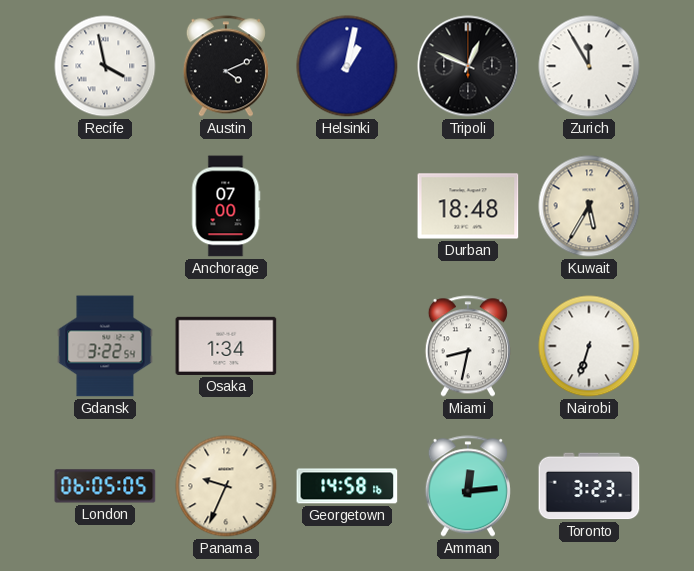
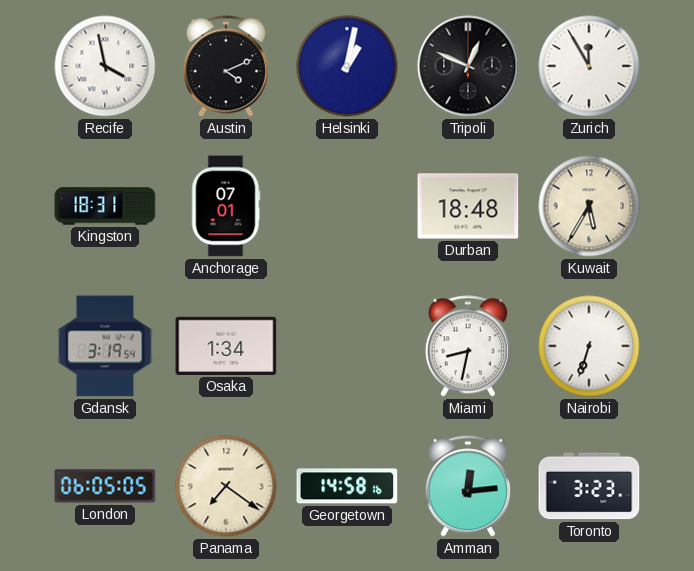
Kingston: none -> 18:31
Anchorage: 07:00 -> 07:01
Gdansk: 3:22 -> 3:19
Panama: 9:34 -> 7:21
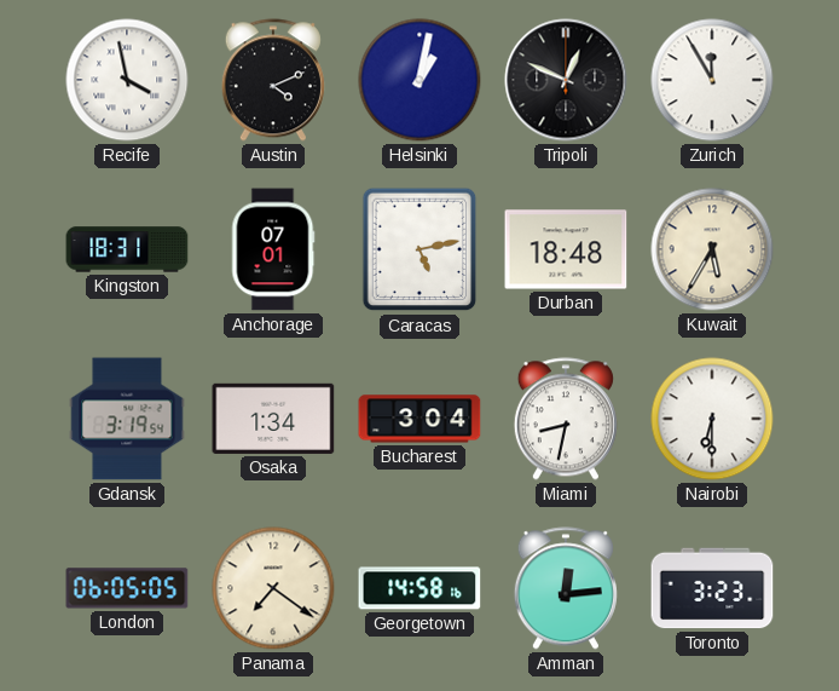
Caracas: none -> 5:13
Bucharest: none -> 3:04
Nairobi: 6:33 -> 6:30
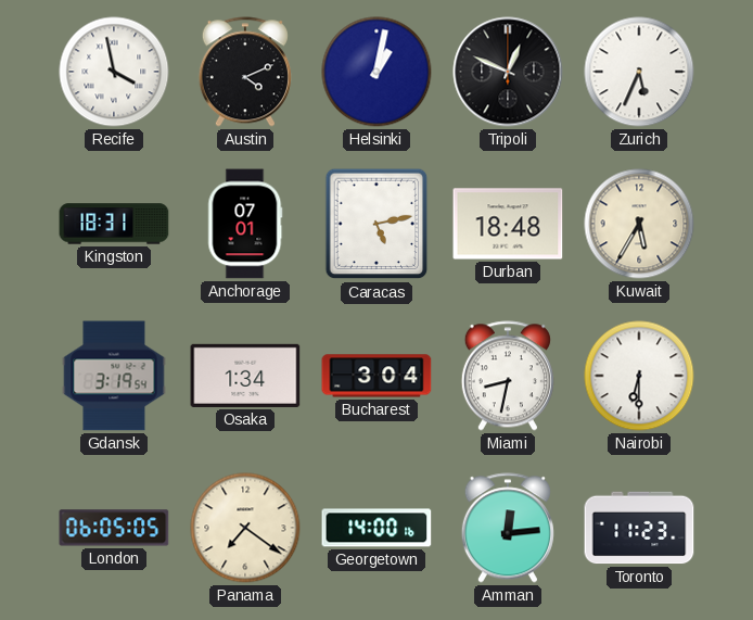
Zurich: 11:55 -> 5:34
Georgetown: 14:58 -> 14:00
Toronto: 3:23 -> 11:23
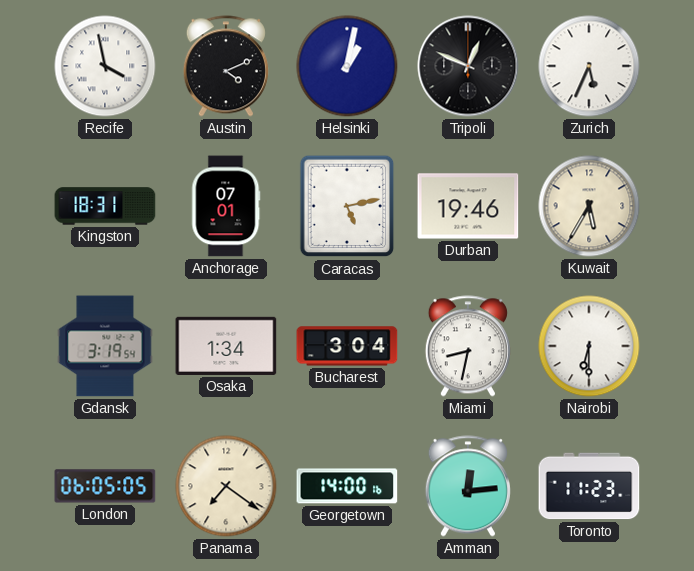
Durban: 18:48 -> 19:46
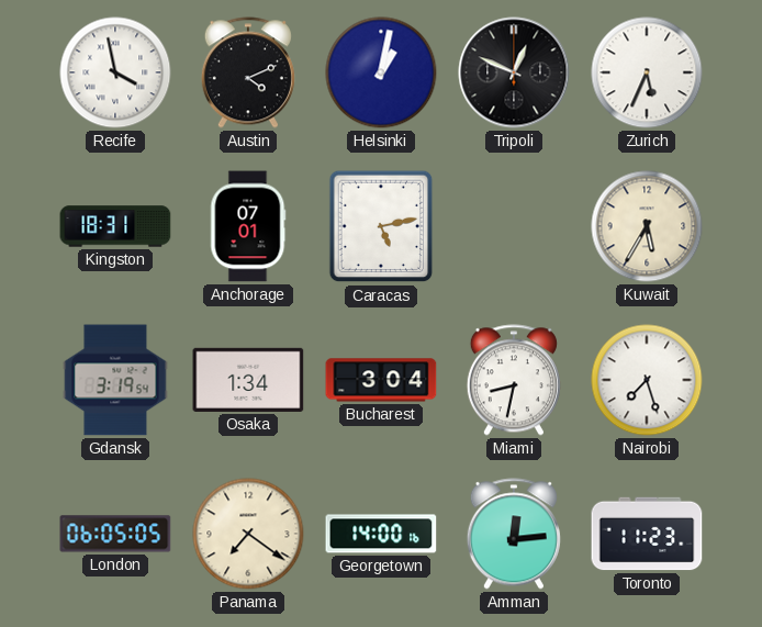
Durban: 19:46 -> none
Nairobi: 6:30 -> 7:27
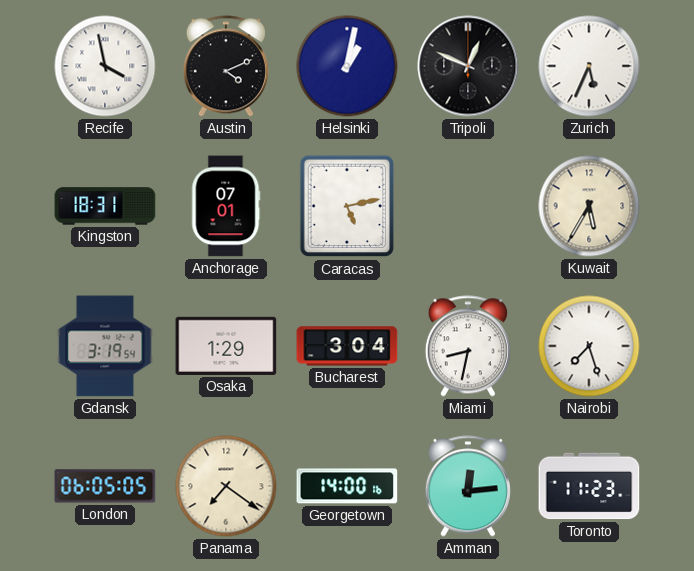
Osaka: 1:34 -> 1:29
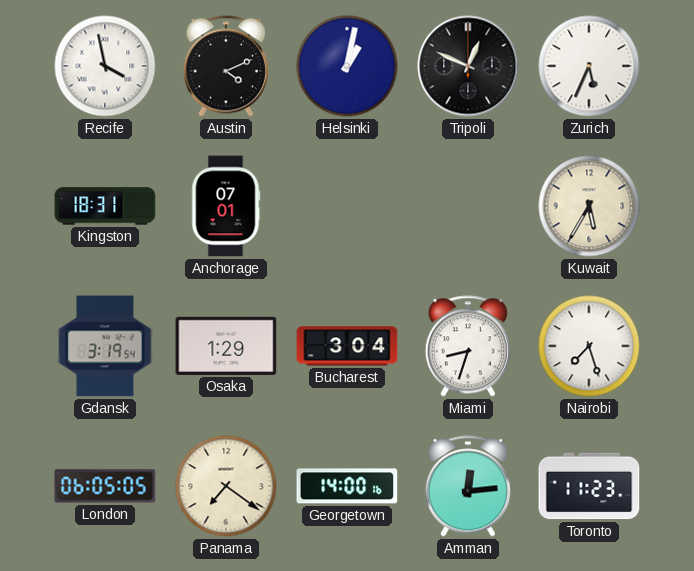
Caracas: 5:13 -> none
Miami: 8:32 -> 8:33
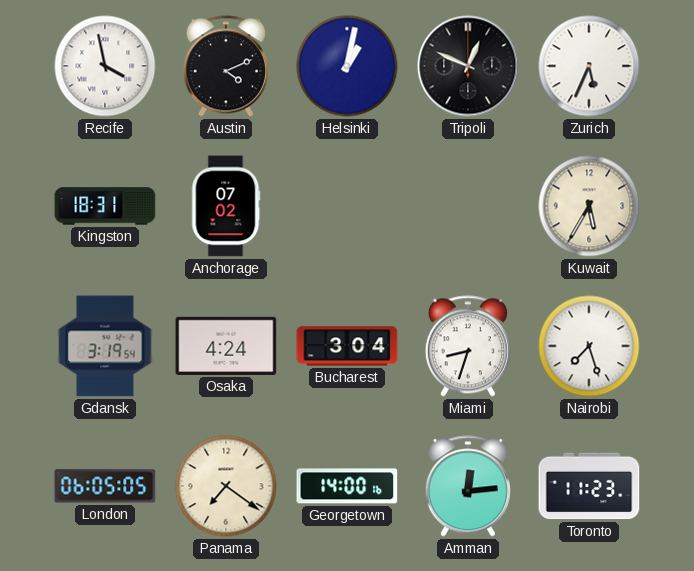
Anchorage: 07:01 -> 07:02
Osaka: 1:29 -> 4:24
